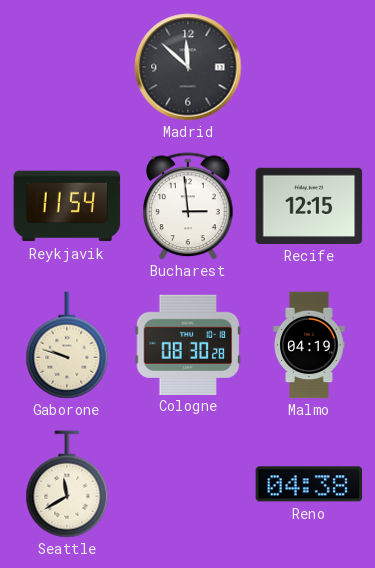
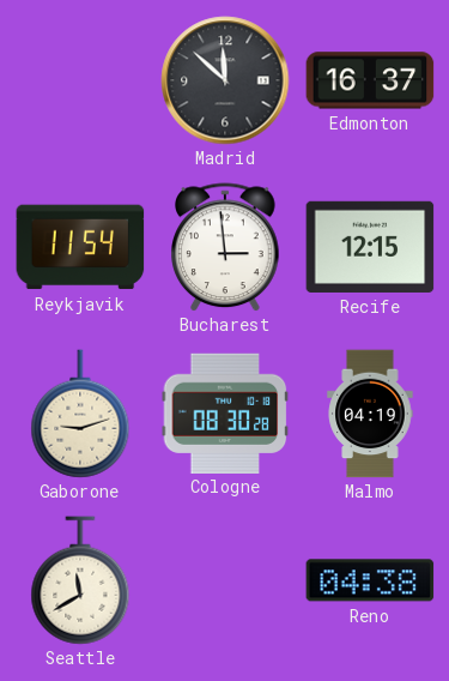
Edmonton: none -> 16:37
Gaborone: 9:48 -> 9:12
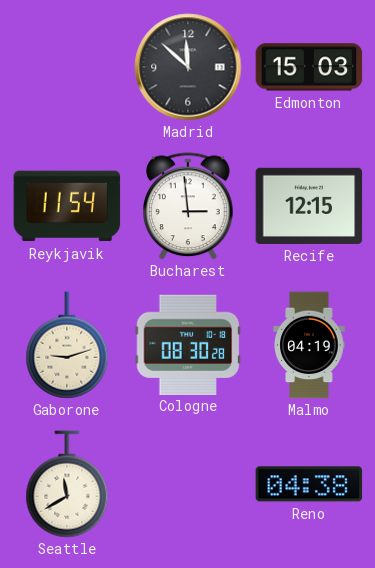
Edmonton: 16:37 -> 15:03
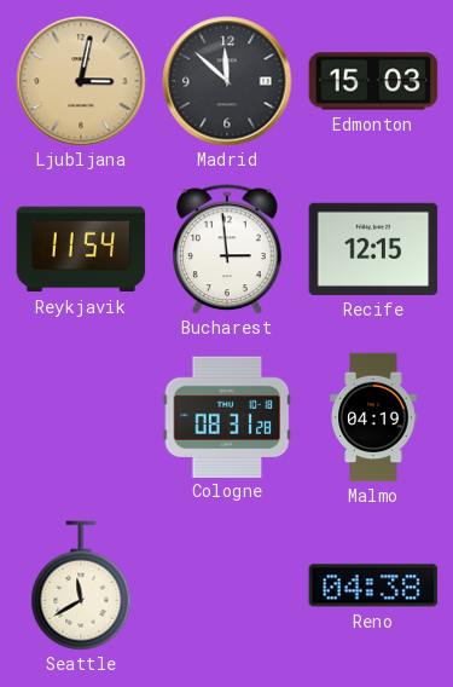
Ljubljana: none -> 3:02
Gaborone: 9:12 -> none
Cologne: 08:30 -> 08:31
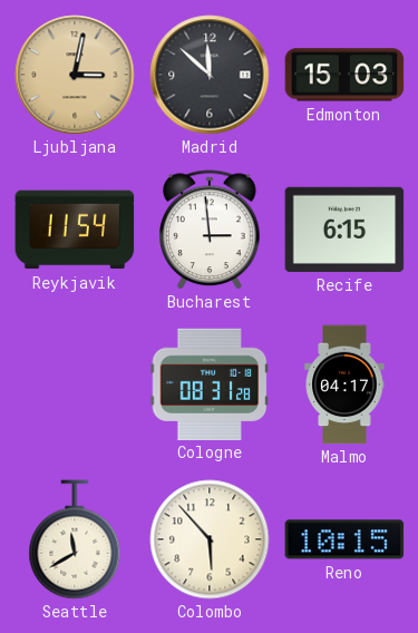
Recife: 12:15 -> 6:15
Malmo: 04:19 -> 04:17
Colombo: none -> 5:53
Reno: 04:38 -> 10:15
